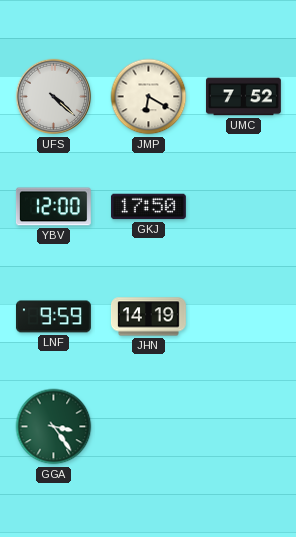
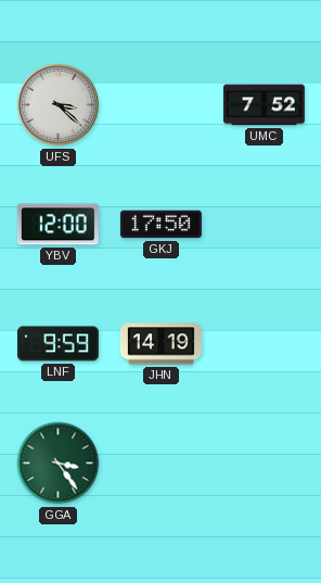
UFS: 4:22 -> 3:22
JMP: 6:20 -> none
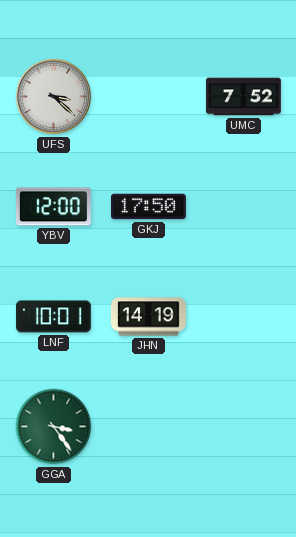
LNF: 9:59 -> 10:01
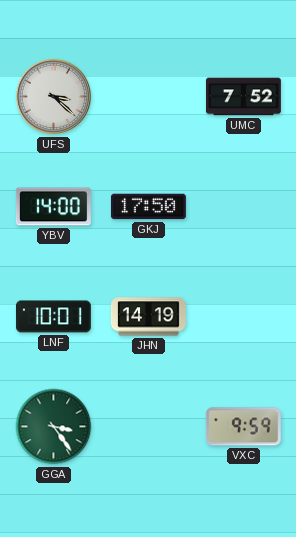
YBV: 12:00 -> 14:00
VXC: none -> 9:59
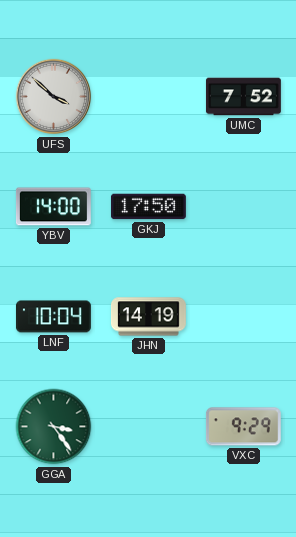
UFS: 3:22 -> 3:52
LNF: 10:01 -> 10:04
VXC: 9:59 -> 9:29
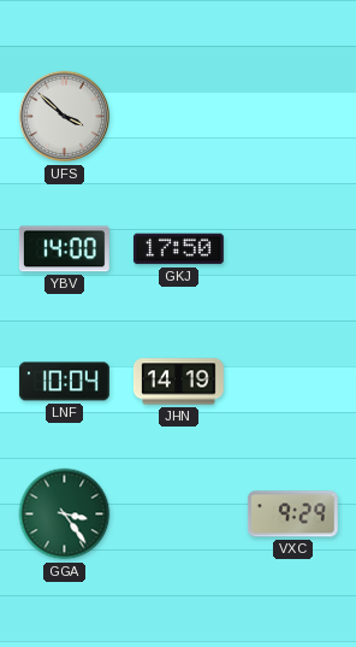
UMC: 7:52 -> none
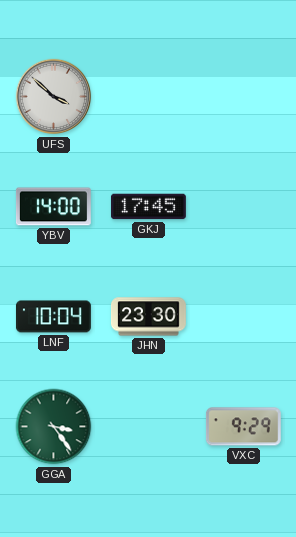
GKJ: 17:50 -> 17:45
JHN: 14:19 -> 23:30
